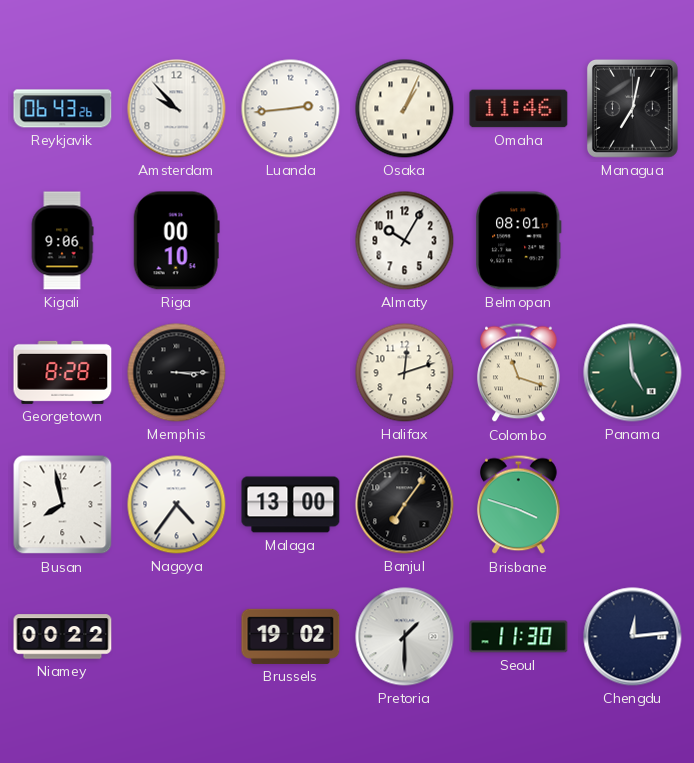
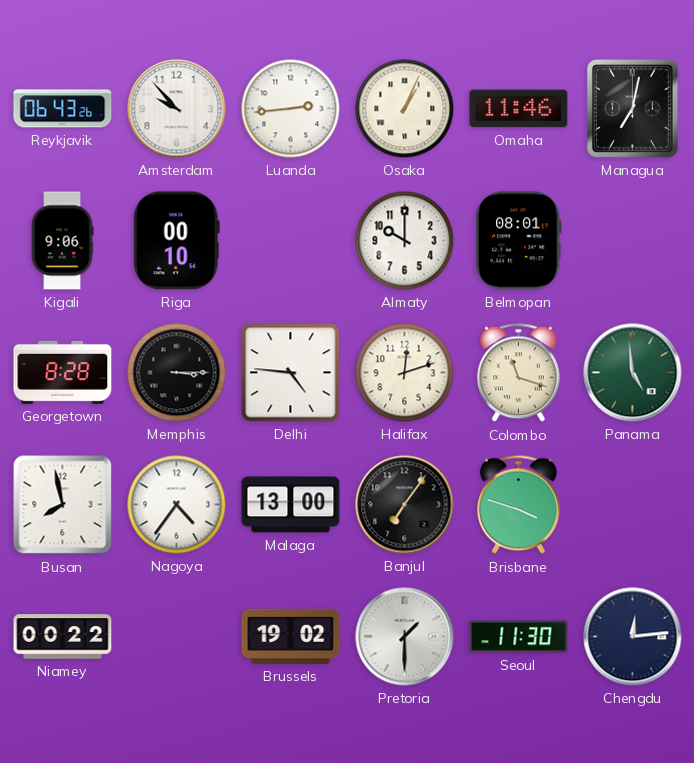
Almaty: 10:05 -> 10:00
Delhi: none -> 4:46
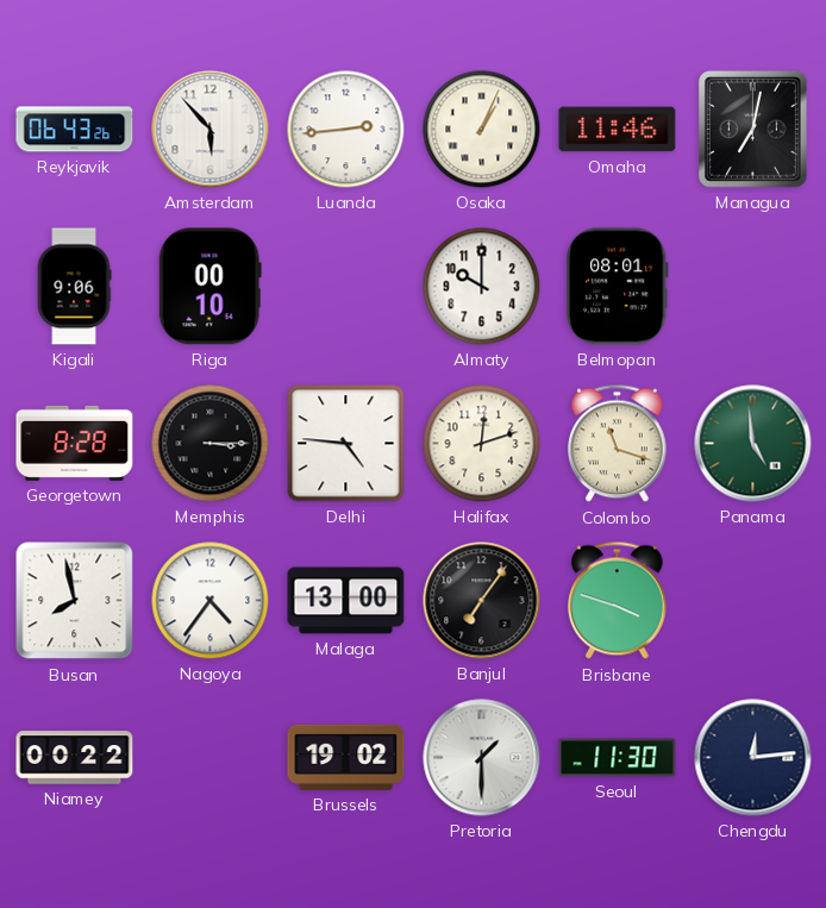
Amsterdam: 9:53 -> 5:53
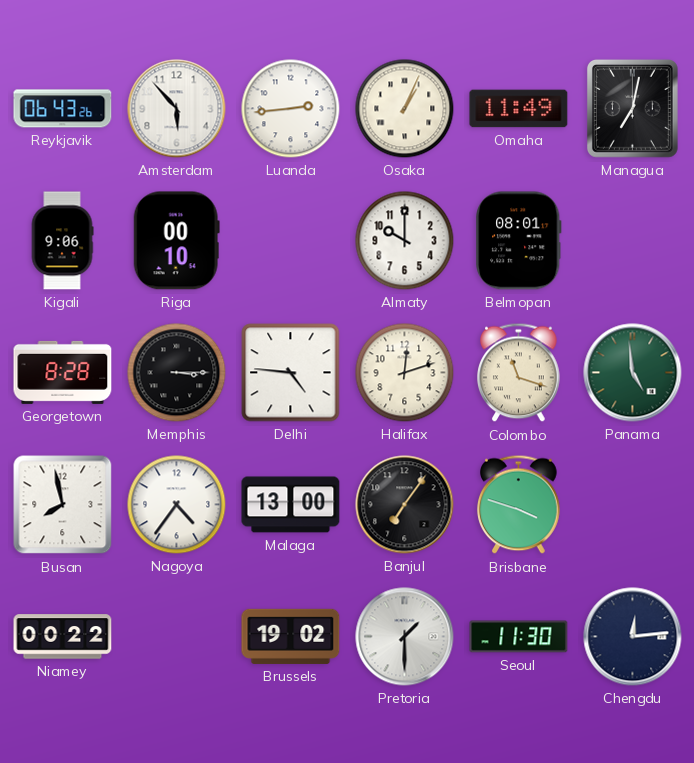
Omaha: 11:46 -> 11:49
